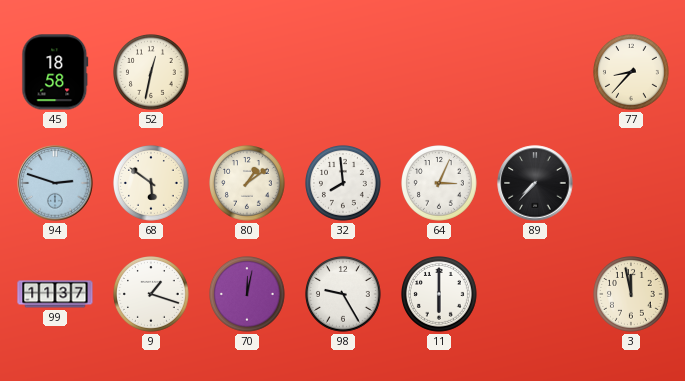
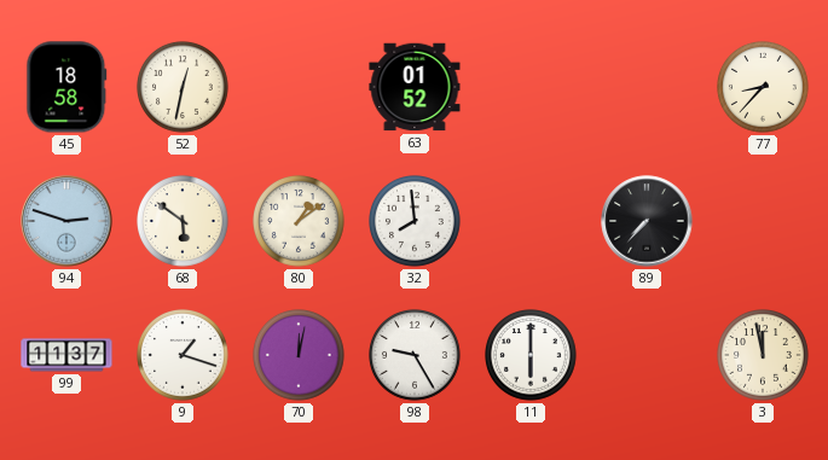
63: none -> 01:52
64: 3:04 -> none
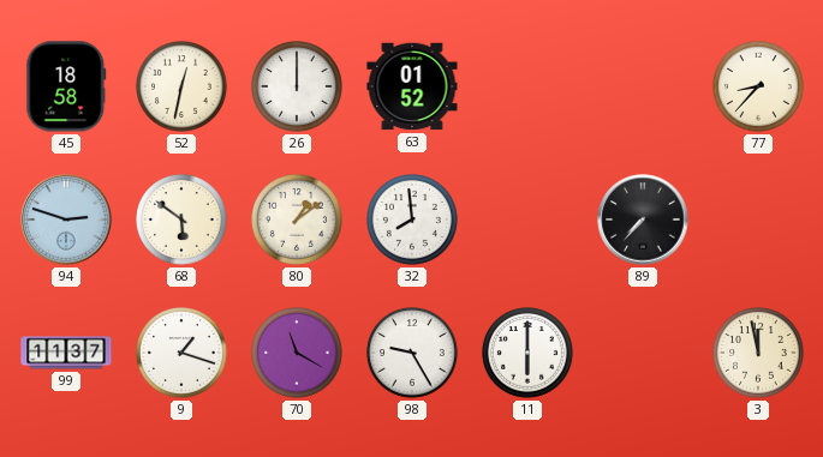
26: none -> 12:00
70: 12:02 -> 11:20
